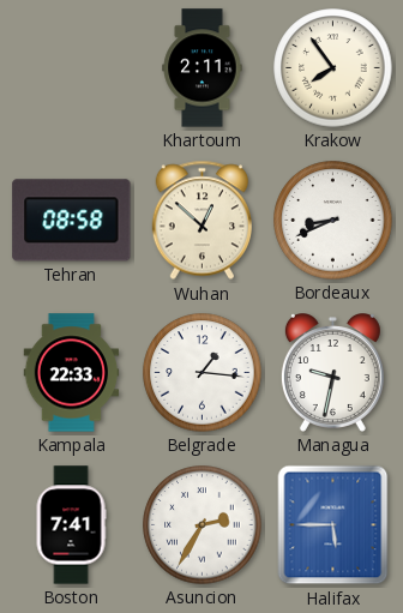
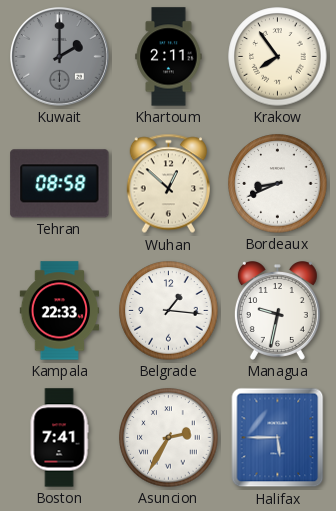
Kuwait: none -> 2:00
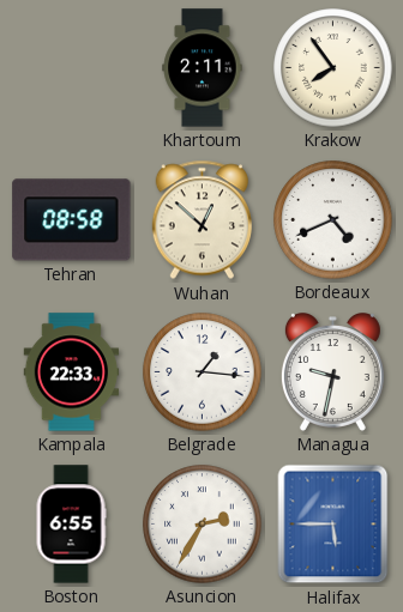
Kuwait: 2:00 -> none
Bordeaux: 8:41 -> 4:41
Boston: 7:41 -> 6:55
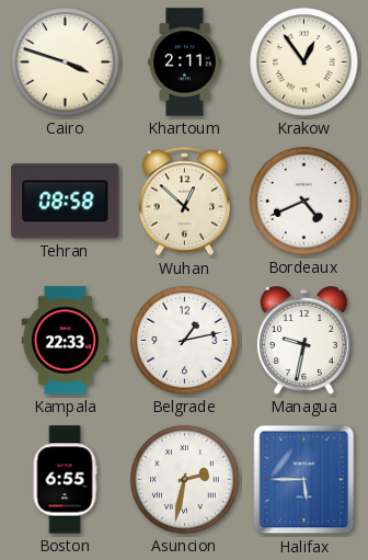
Cairo: none -> 3:48
Krakow: 7:54 -> 12:54
Belgrade: 1:16 -> 1:13
Asuncion: 2:35 -> 2:32
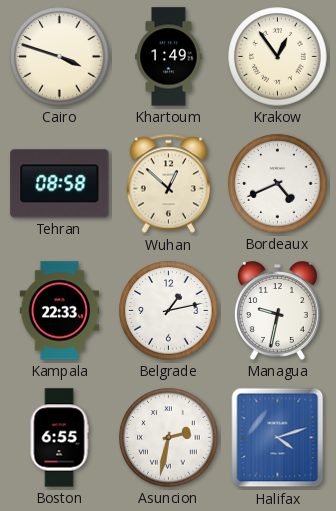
Khartoum: 2:11 -> 1:49
Halifax: 5:45 -> 4:12
